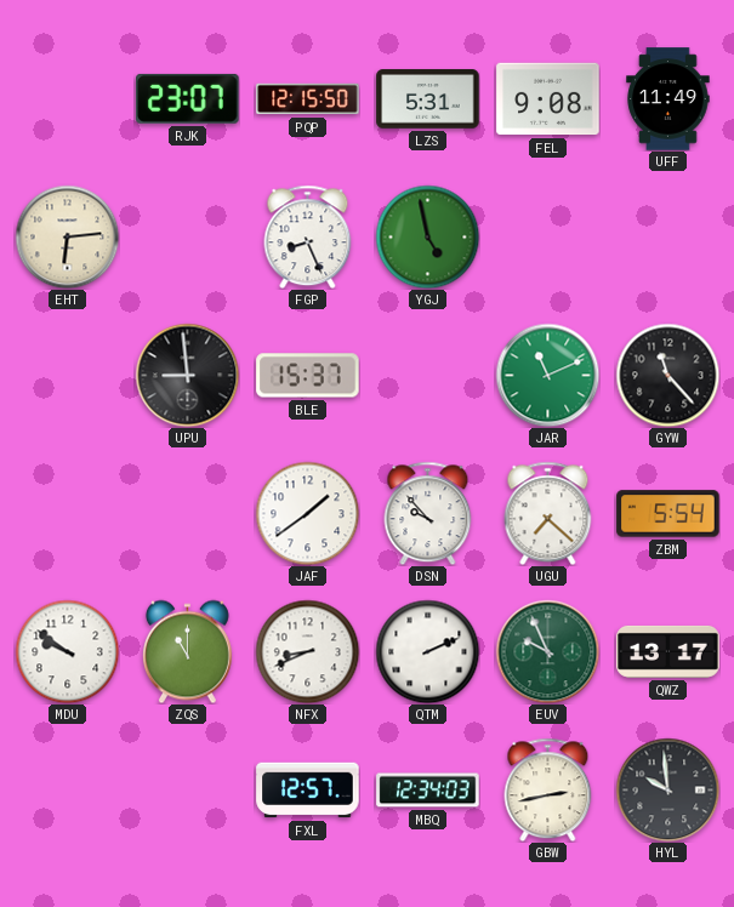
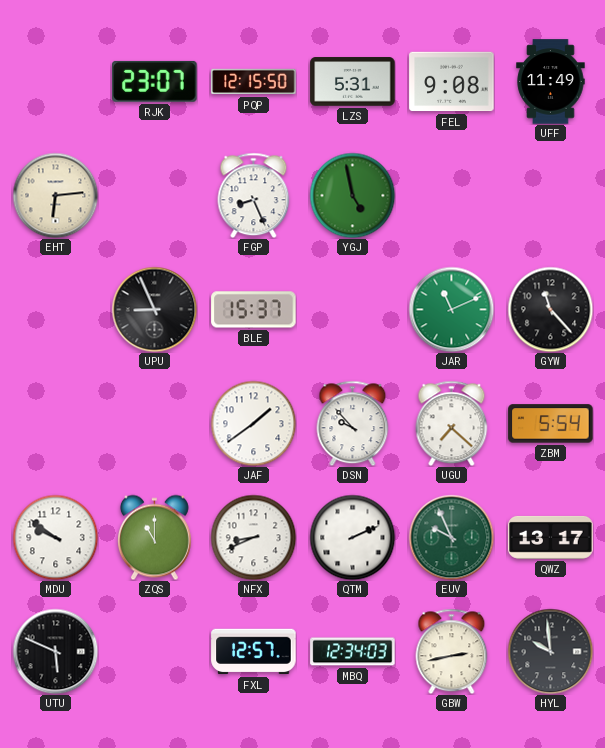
UPU: 8:59 -> 8:56
UTU: none -> 5:49
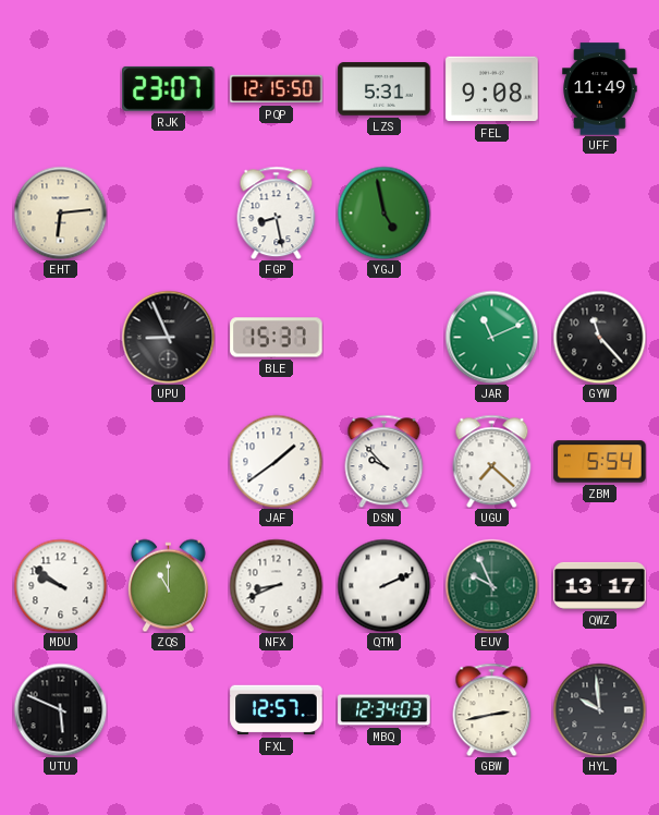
FGP: 8:26 -> 8:28
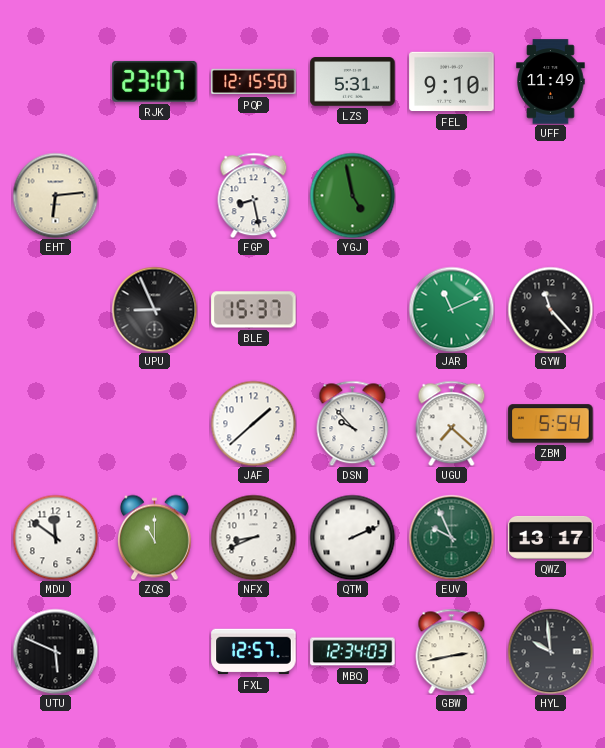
FEL: 9:08 -> 9:10
JAF: 1:39 -> 1:38
MDU: 9:51 -> 11:51
